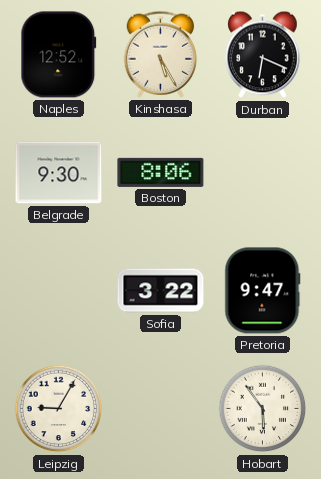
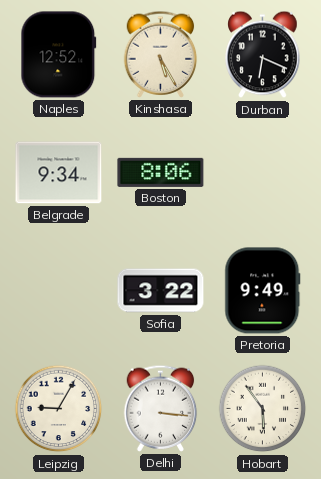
Belgrade: 9:30 -> 9:34
Pretoria: 9:47 -> 9:49
Delhi: none -> 3:16
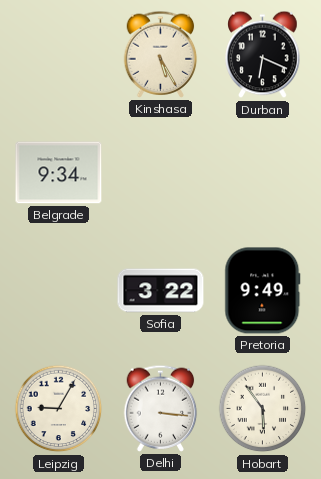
Naples: 12:52 -> none
Boston: 8:06 -> none
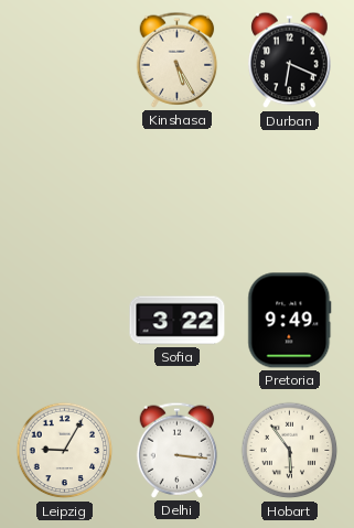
Belgrade: 9:34 -> none
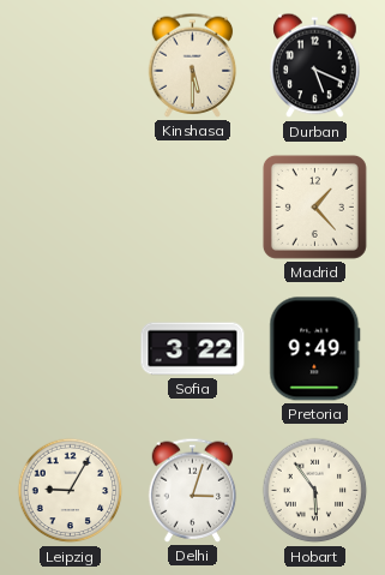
Kinshasa: 5:25 -> 5:30
Durban: 6:19 -> 5:19
Madrid: none -> 1:23
Delhi: 3:16 -> 3:03
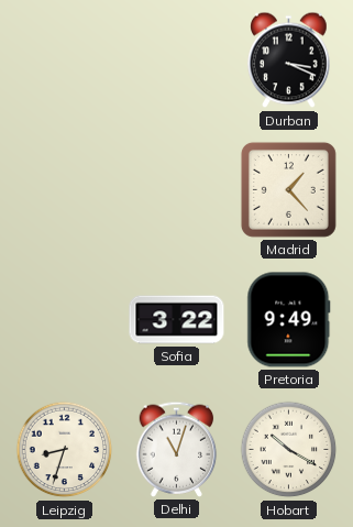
Kinshasa: 5:30 -> none
Durban: 5:19 -> 3:19
Leipzig: 9:05 -> 8:33
Delhi: 3:03 -> 11:03
Hobart: 5:54 -> 10:20
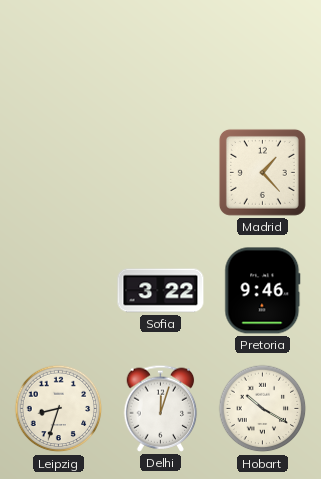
Durban: 3:19 -> none
Pretoria: 9:49 -> 9:46
Delhi: 11:03 -> 12:03
